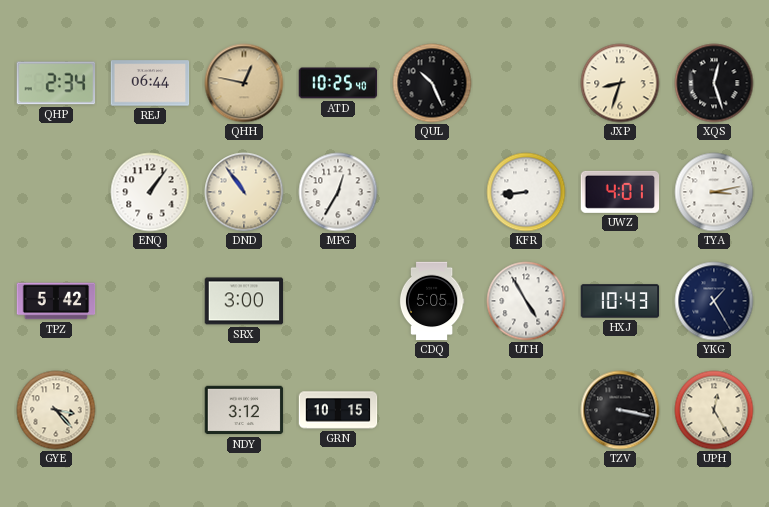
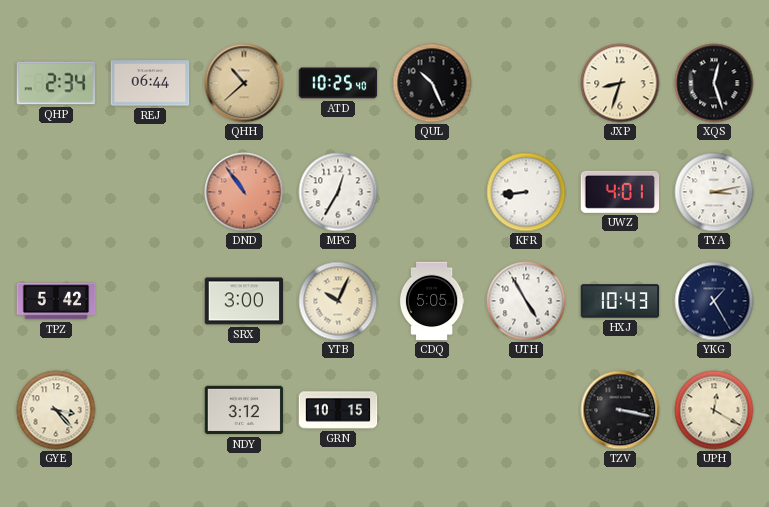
QHH: 12:47 -> 10:38
ENQ: 1:06 -> none
DND dial: cream -> salmon
YTB: none -> 10:04
UPH: 12:25 -> 12:20
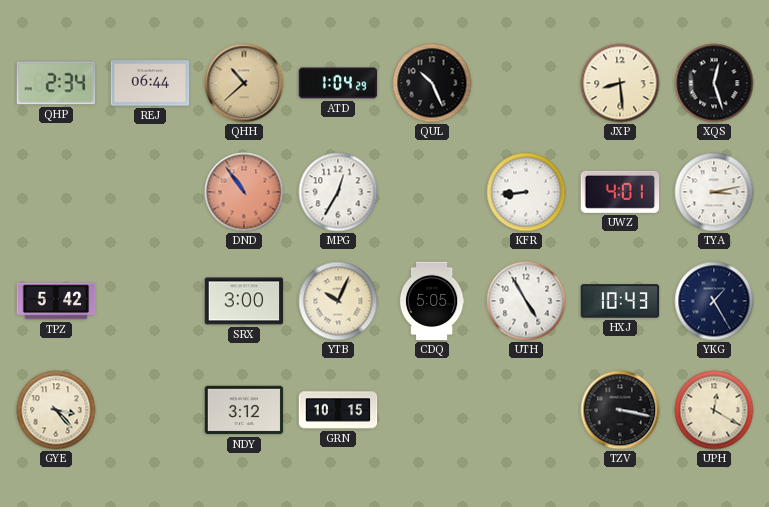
ATD: 10:25 -> 1:04
JXP: 8:33 -> 8:29
